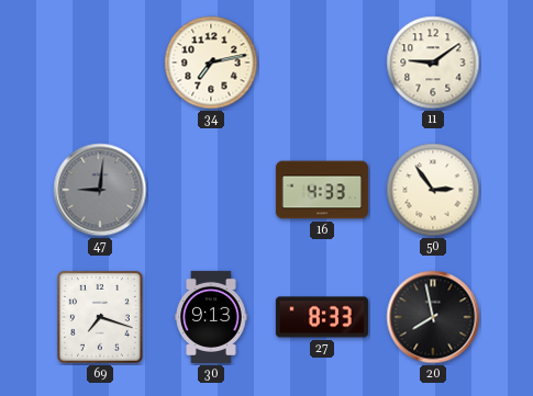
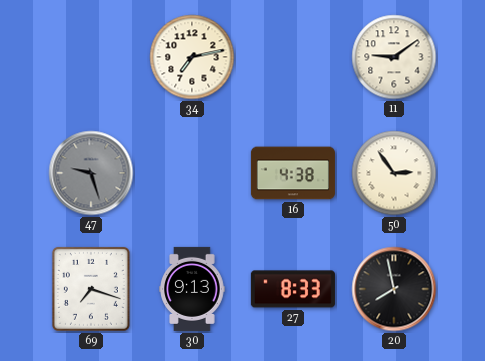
47: 9:01 -> 9:27
16: 4:33 -> 4:38
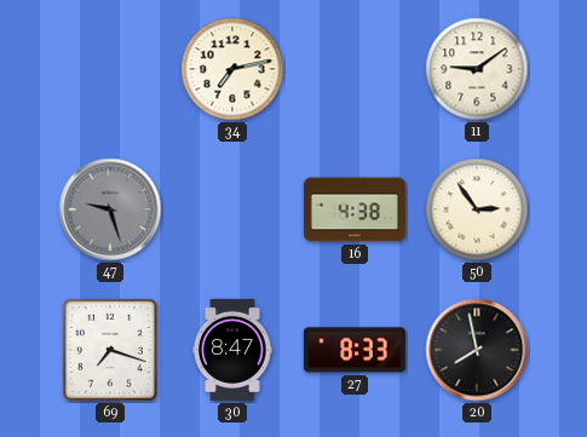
30: 9:13 -> 8:47
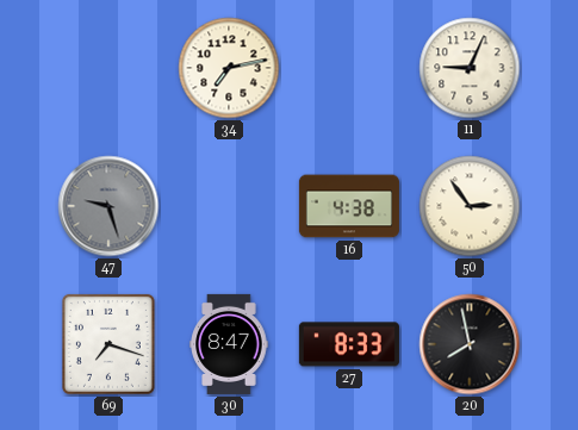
11: 9:09 -> 9:04
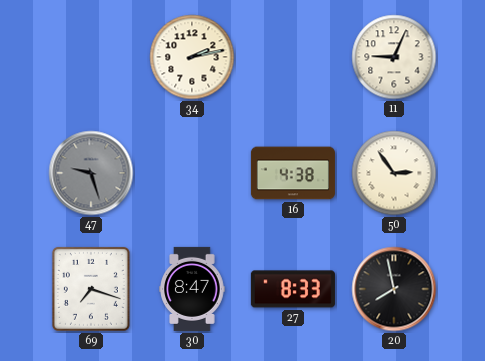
34: 7:13 -> 2:13
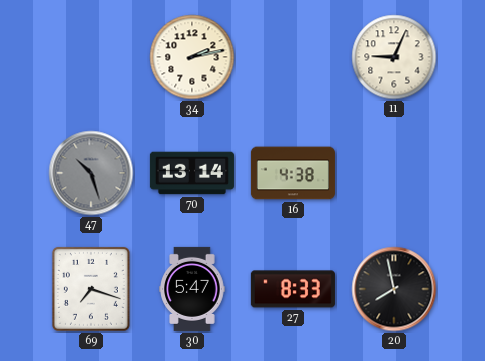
47: 9:27 -> 10:27
70: none -> 13:14
50: 2:54 -> none
30: 8:47 -> 5:47
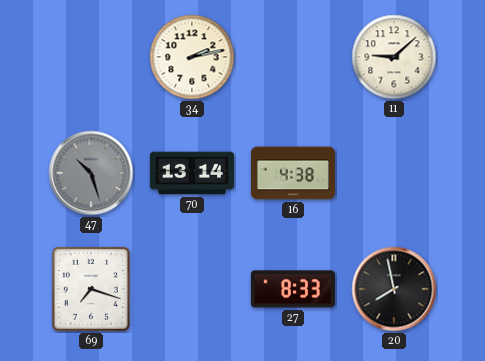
11: 9:04 -> 9:08
30: 5:47 -> none
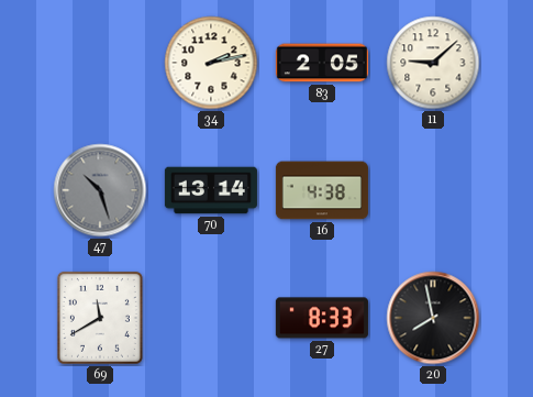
83: none -> 2:05
69: 7:18 -> 11:40
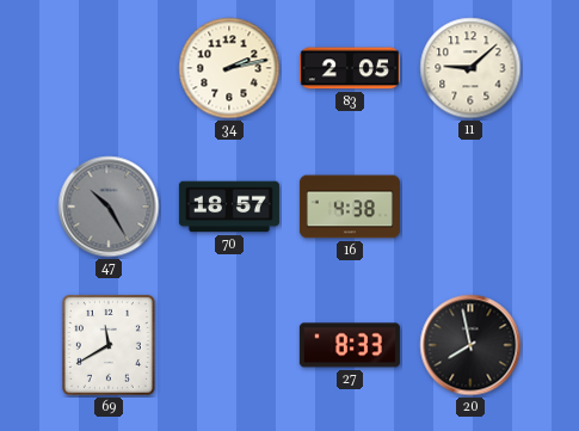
47: 10:27 -> 10:25
70: 13:14 -> 18:57
